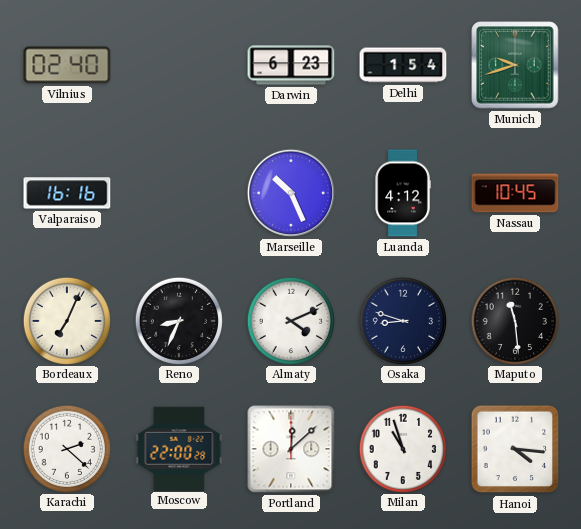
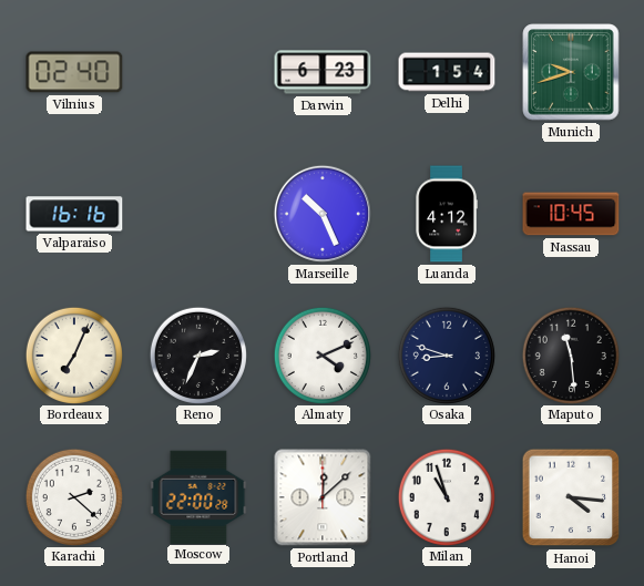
Reno: 8:34 -> 2:34
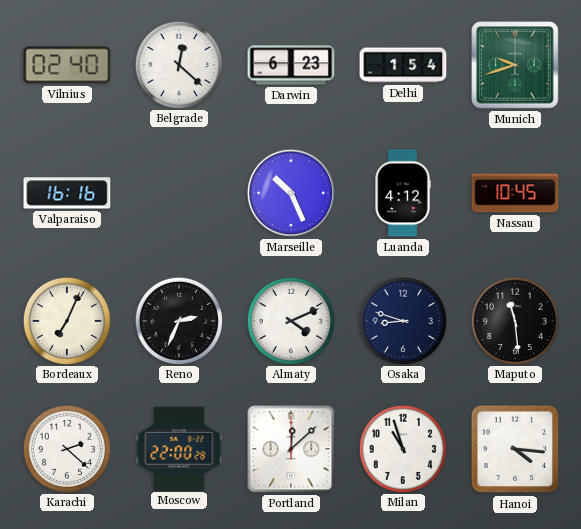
Belgrade: none -> 12:22
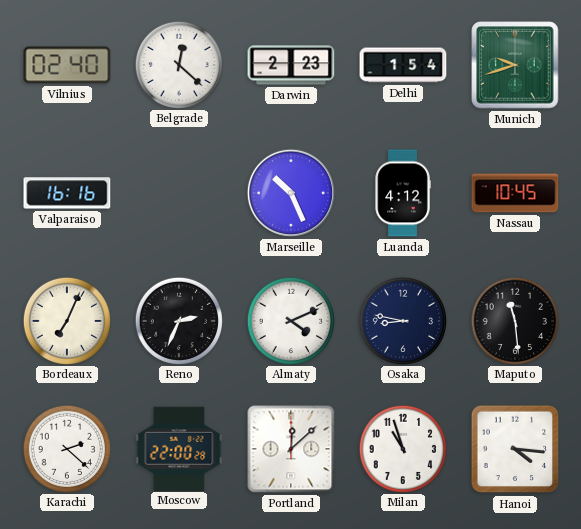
Darwin: 6:23 -> 2:23
Osaka: 8:48 -> 8:47
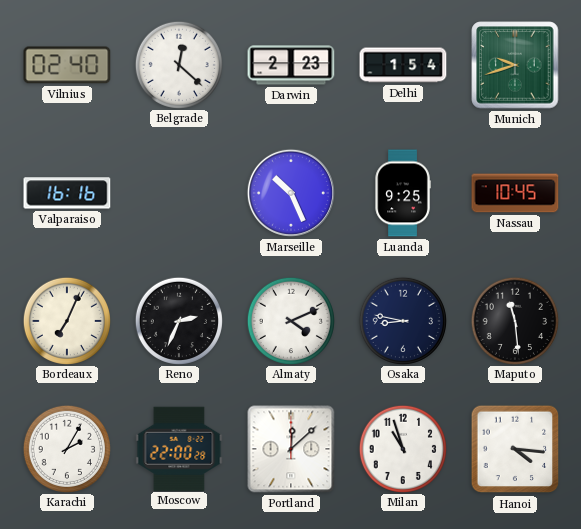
Luanda: 4:12 -> 9:25
Karachi: 2:22 -> 2:05
